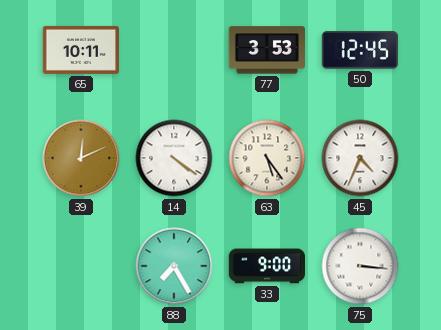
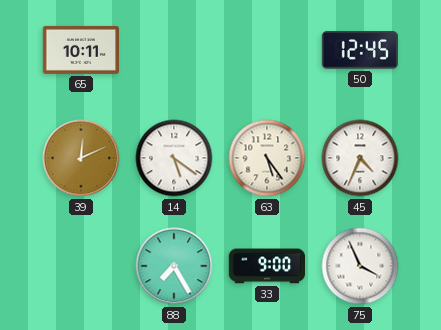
77: 3:53 -> none
14: 4:21 -> 5:21
75: 3:16 -> 3:56
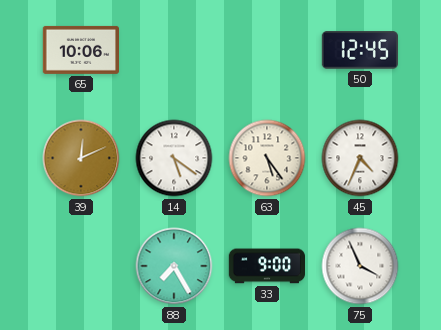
65: 10:11 -> 10:06
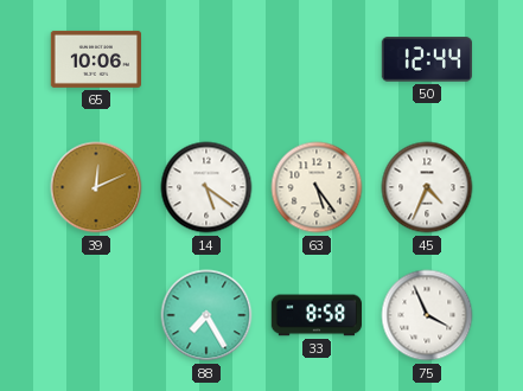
50: 12:45 -> 12:44
33: 9:00 -> 8:58
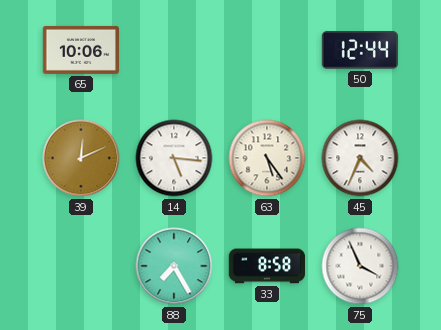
14: 5:21 -> 5:16
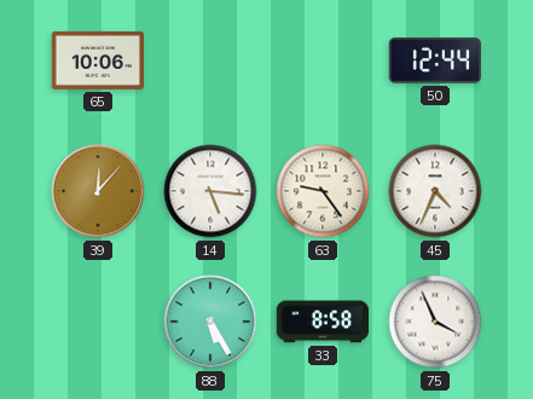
39: 12:11 -> 12:07
63: 5:24 -> 9:24
88: 7:25 -> 5:25
